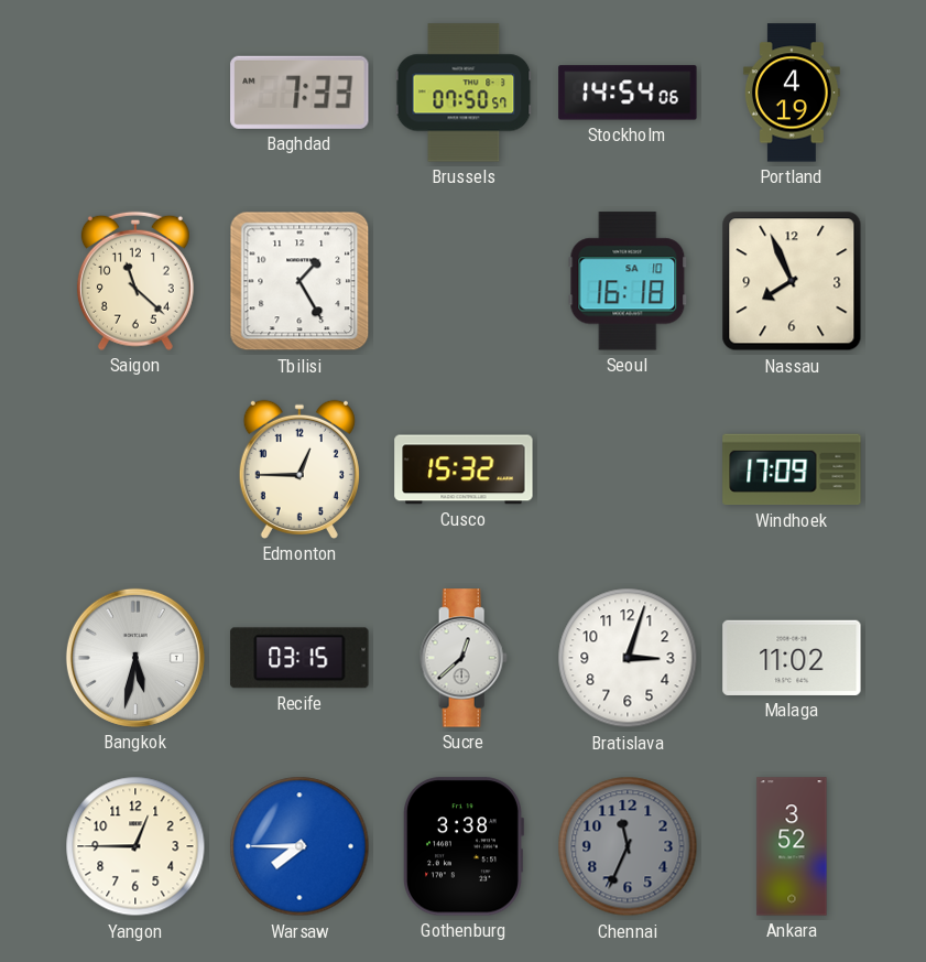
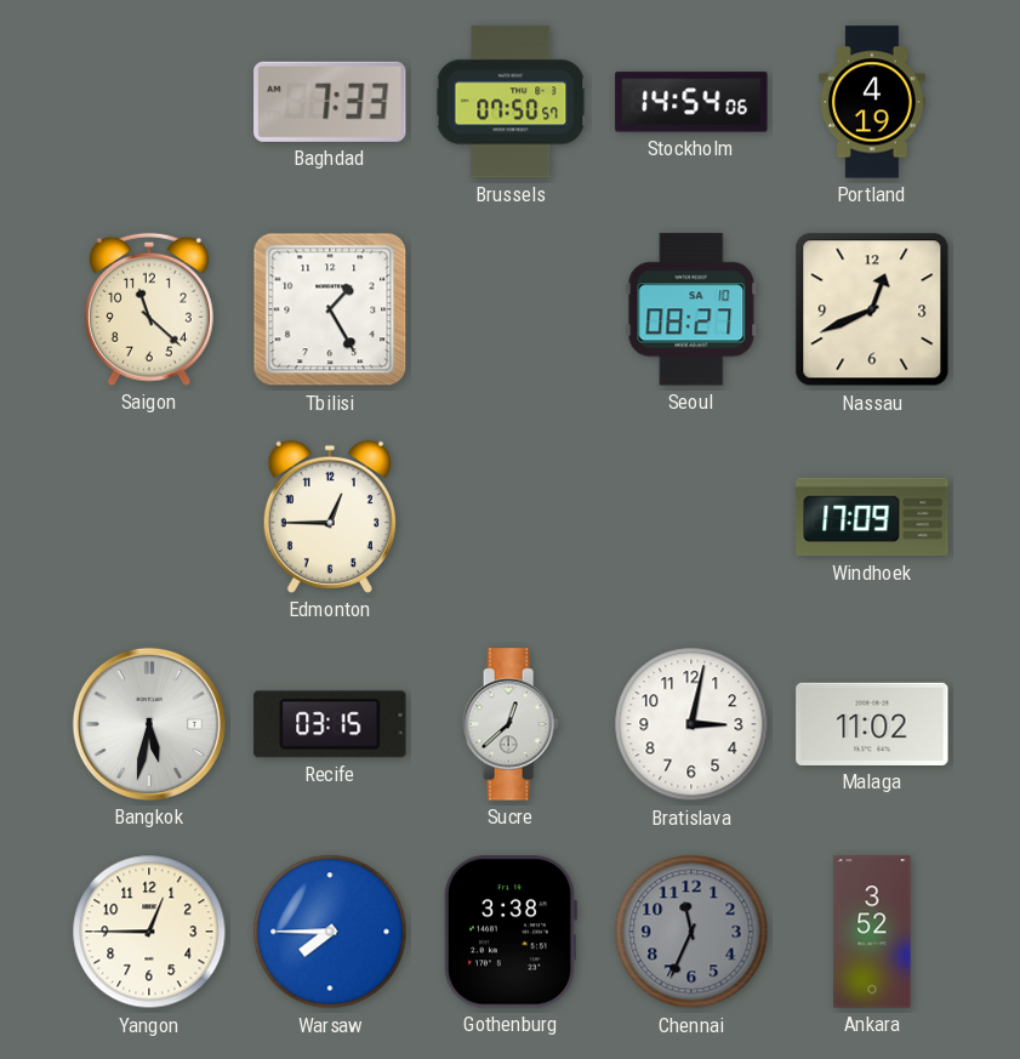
Seoul: 16:18 -> 08:27
Nassau: 7:56 -> 12:41
Cusco: 15:32 -> none
Bratislava: 3:03 -> 3:02
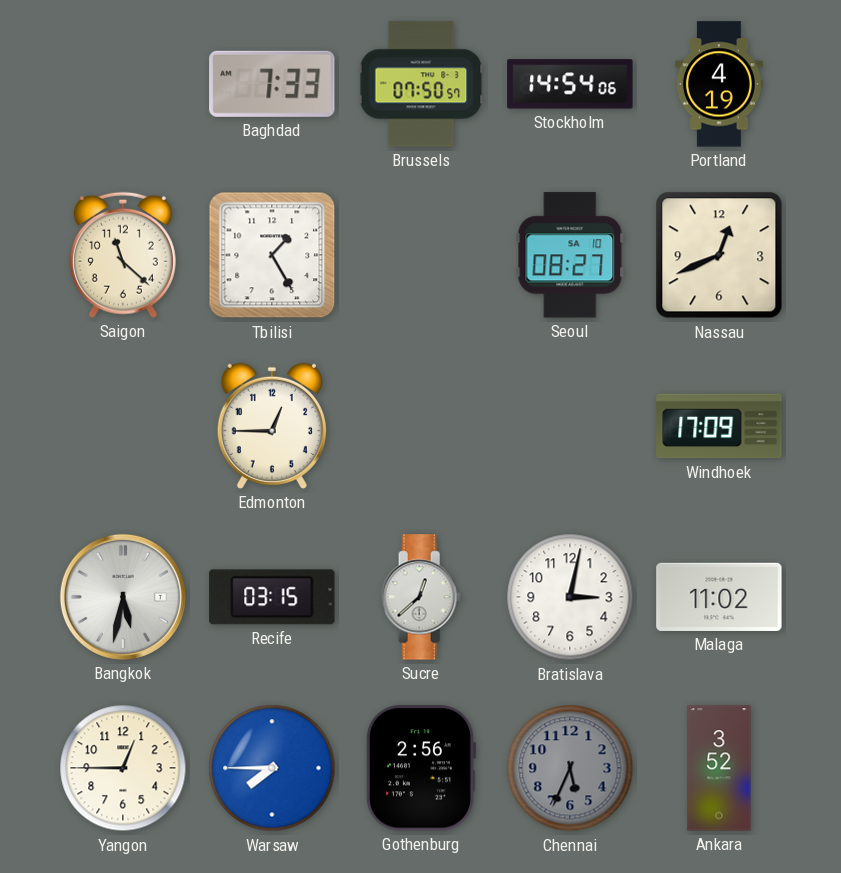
Gothenburg: 3:38 -> 2:56
Chennai: 11:34 -> 5:34
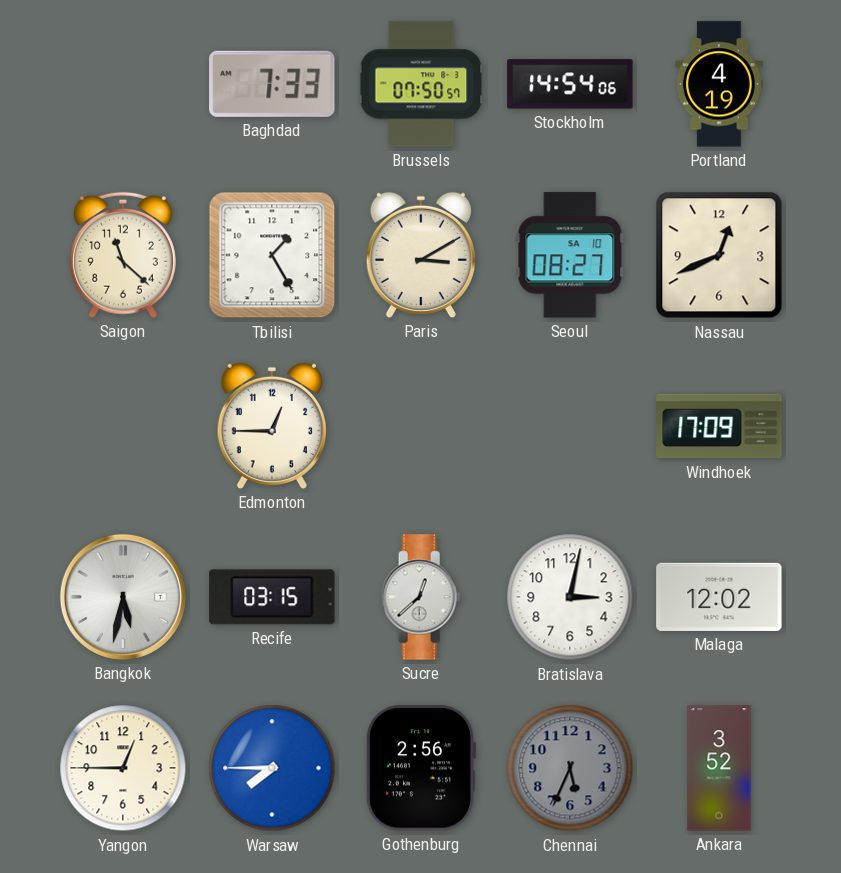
Paris: none -> 3:10
Malaga: 11:02 -> 12:02
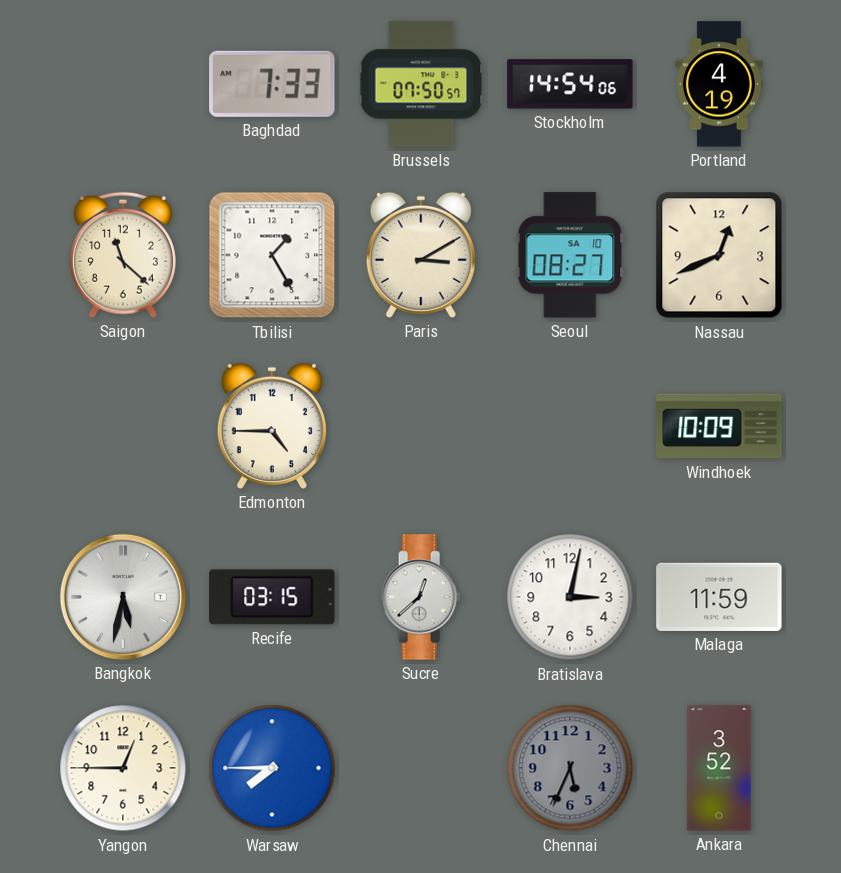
Edmonton: 12:45 -> 4:45
Windhoek: 17:09 -> 10:09
Malaga: 12:02 -> 11:59
Gothenburg: 2:56 -> none
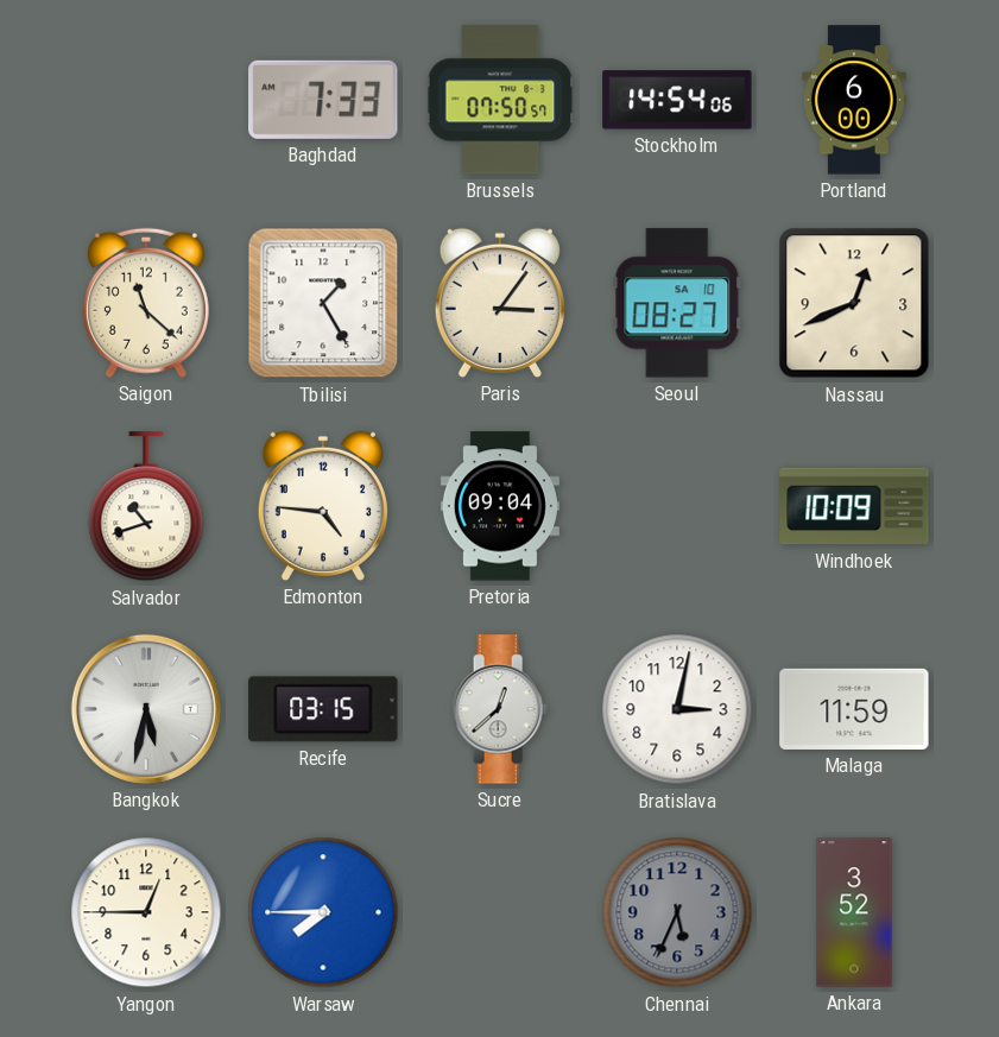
Portland: 4:19 -> 6:00
Paris: 3:10 -> 3:06
Salvador: none -> 10:42
Edmonton: 4:45 -> 4:46
Pretoria: none -> 09:04
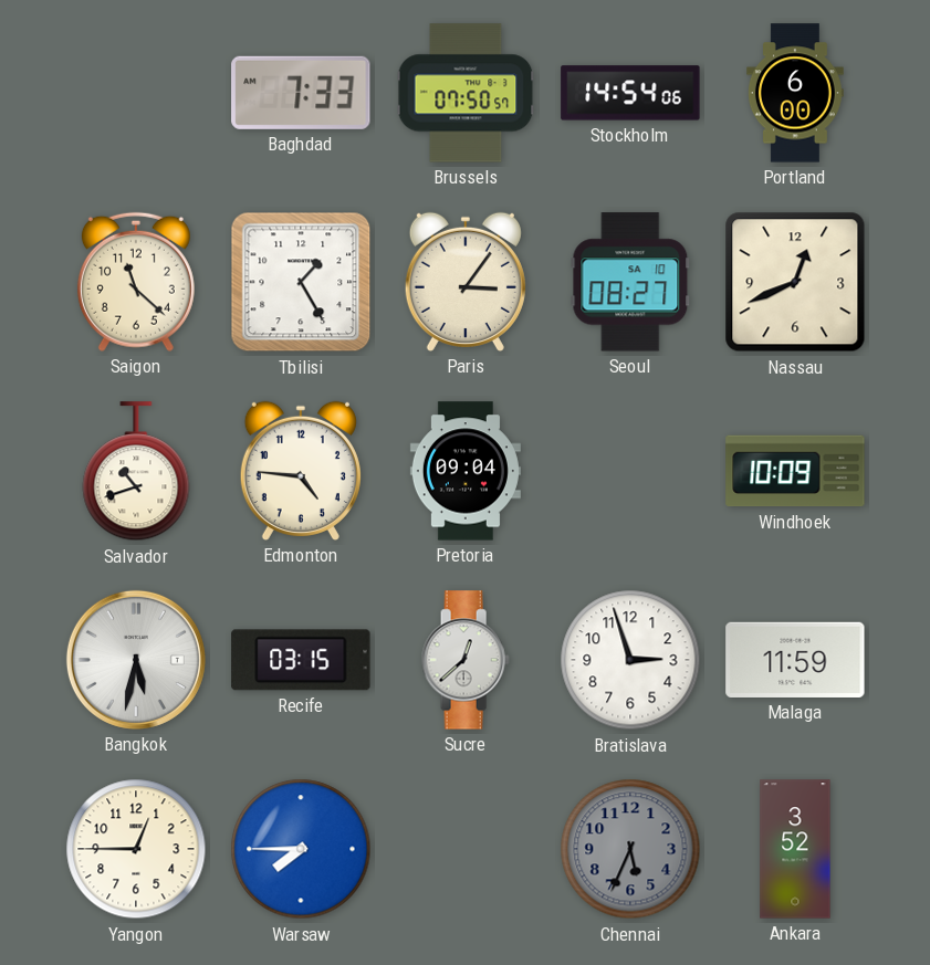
Bratislava: 3:02 -> 2:57
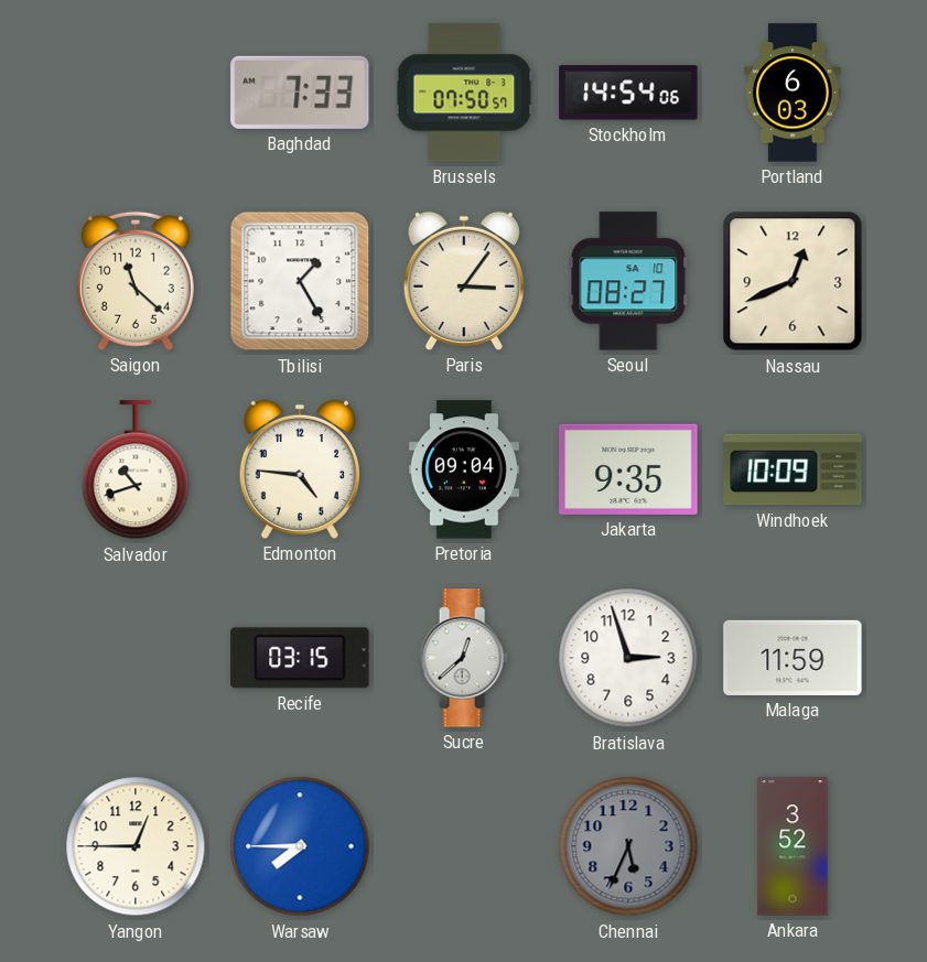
Portland: 6:00 -> 6:03
Jakarta: none -> 9:35
Bangkok: 5:32 -> none
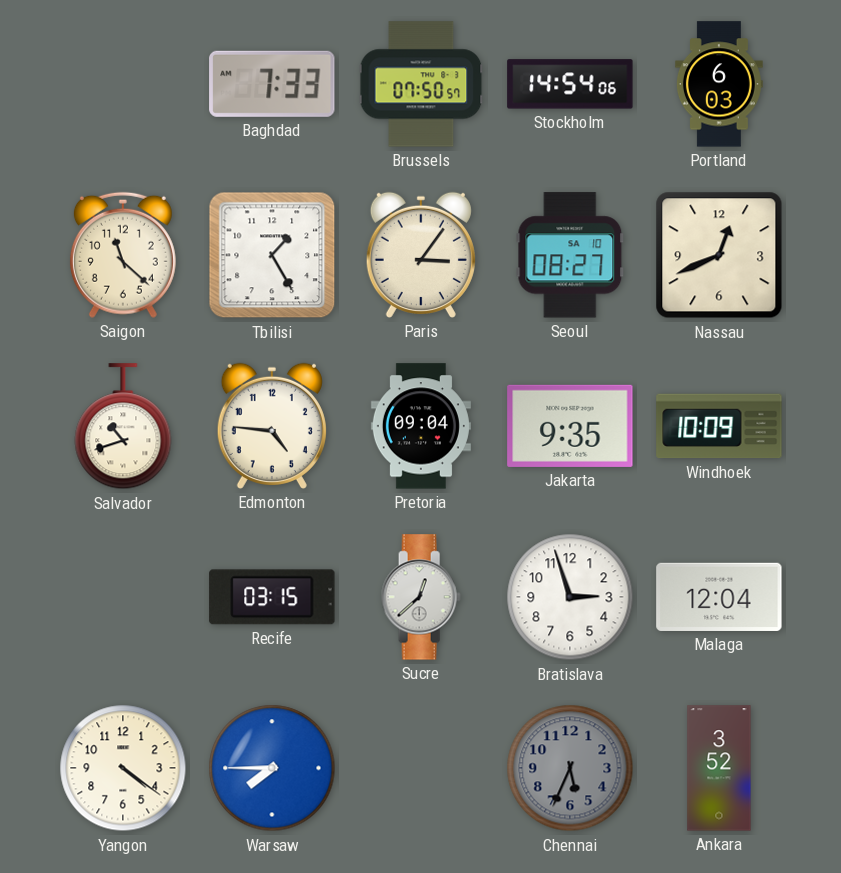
Malaga: 11:59 -> 12:04
Yangon: 12:45 -> 4:21
